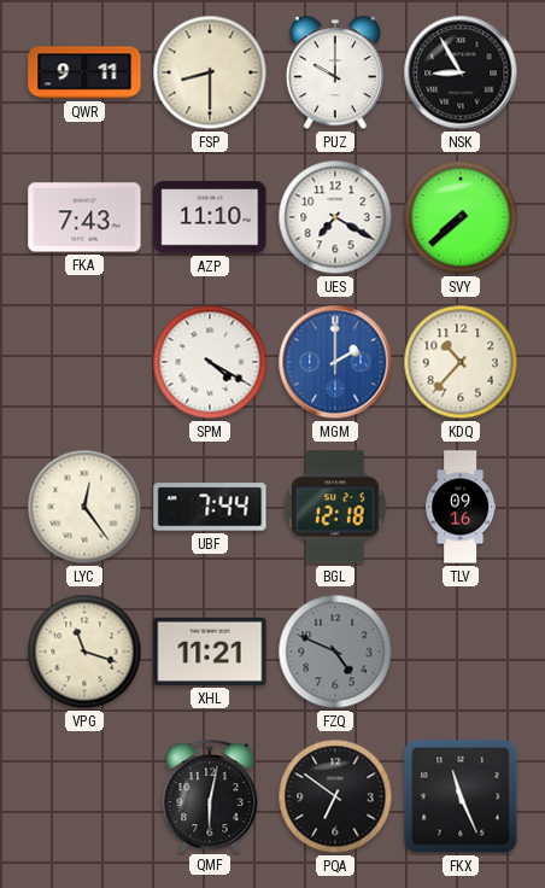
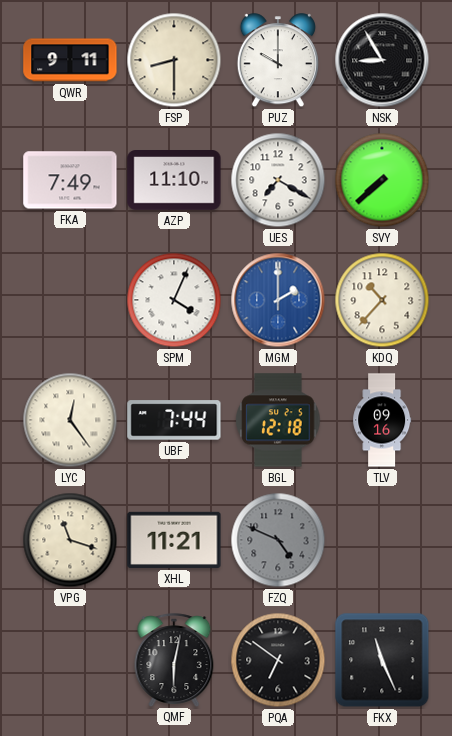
FKA: 7:43 -> 7:49
SPM: 4:20 -> 4:04
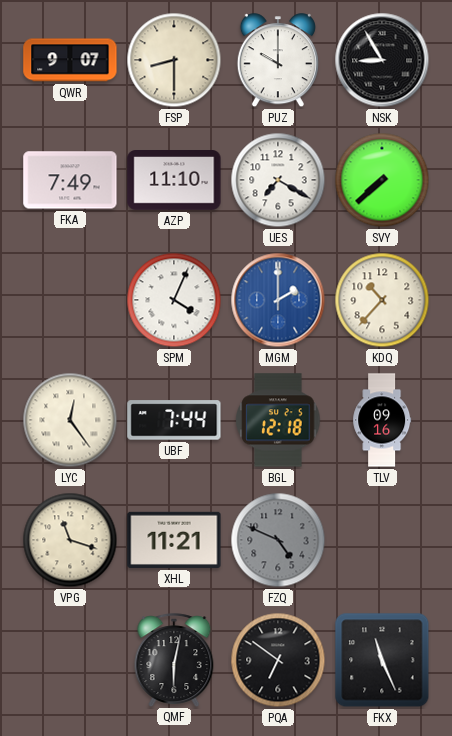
QWR: 9:11 -> 9:07
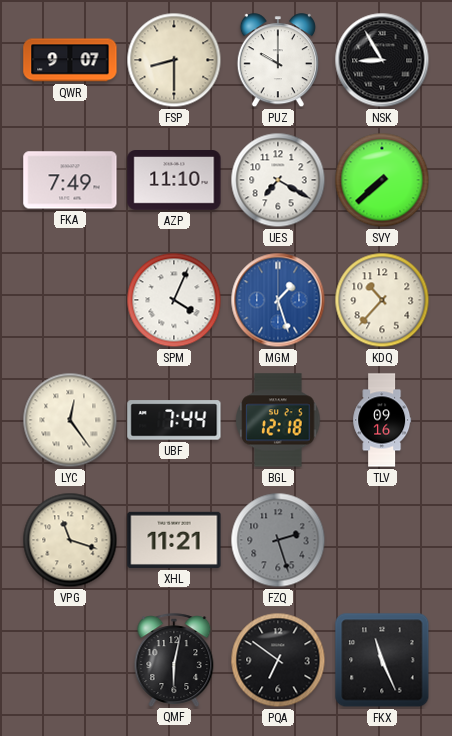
MGM: 2:00 -> 1:27
FZQ: 4:49 -> 2:27
